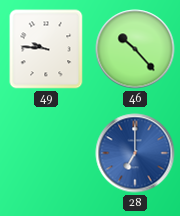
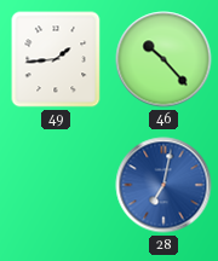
49: 9:46 -> 1:44
28: 7:00 -> 7:02
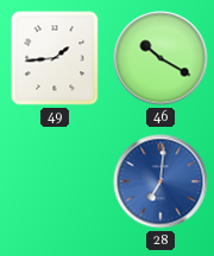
46: 10:23 -> 10:20
28: 7:02 -> 7:01
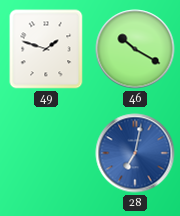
49: 1:44 -> 1:48
28: 7:01 -> 7:02
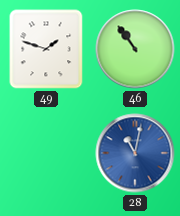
46: 10:20 -> 10:54
28: 7:02 -> 11:02
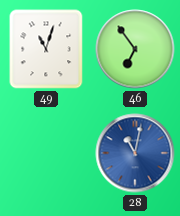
49: 1:48 -> 11:03
46: 10:54 -> 6:54
